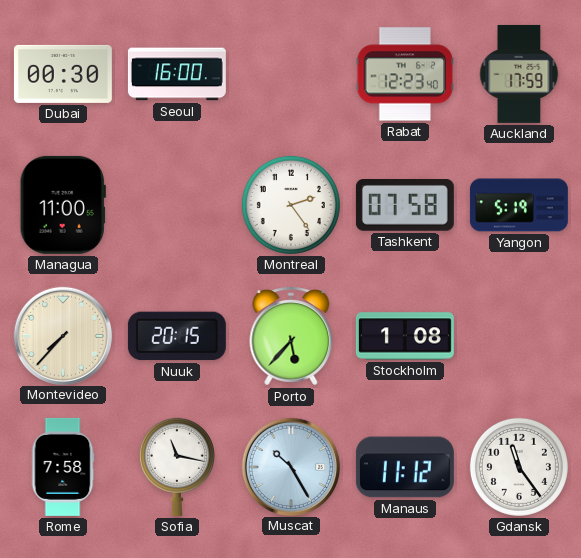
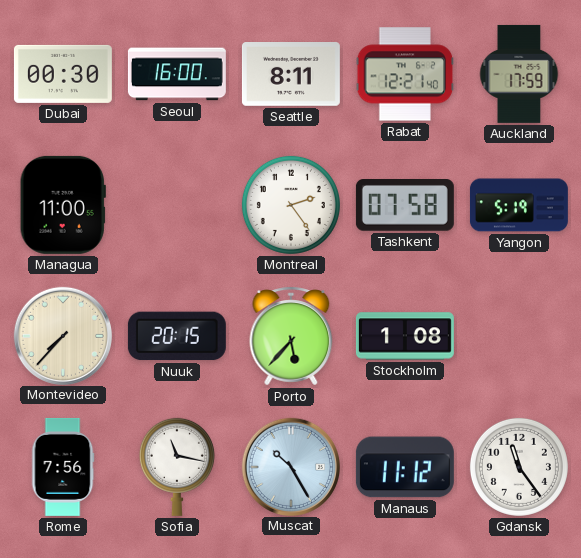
Seattle: none -> 8:11
Rabat: 12:23 -> 12:21
Rome: 7:58 -> 7:56
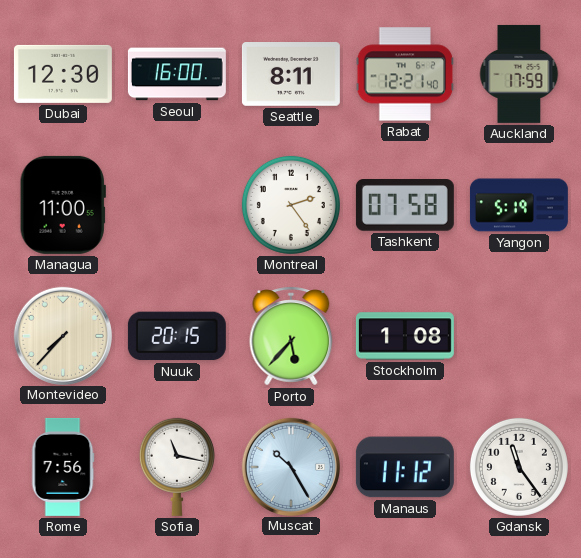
Dubai: 00:30 -> 12:30
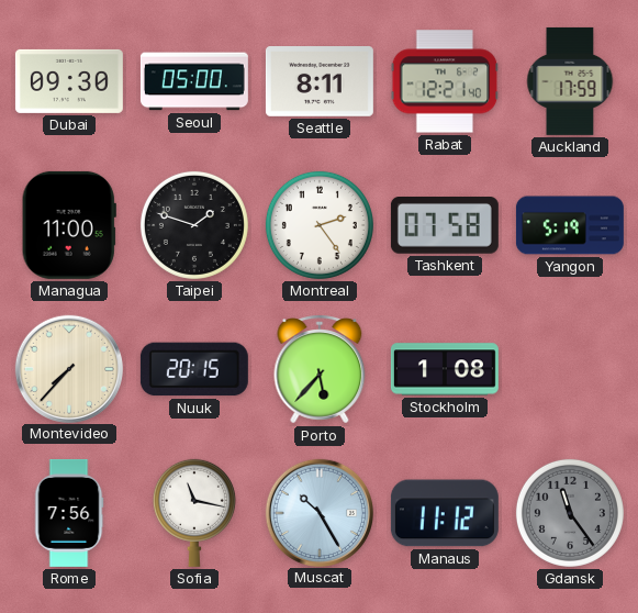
Dubai: 12:30 -> 09:30
Seoul: 16:00 -> 05:00
Taipei: none -> 1:48
Gdansk dial: white -> grey
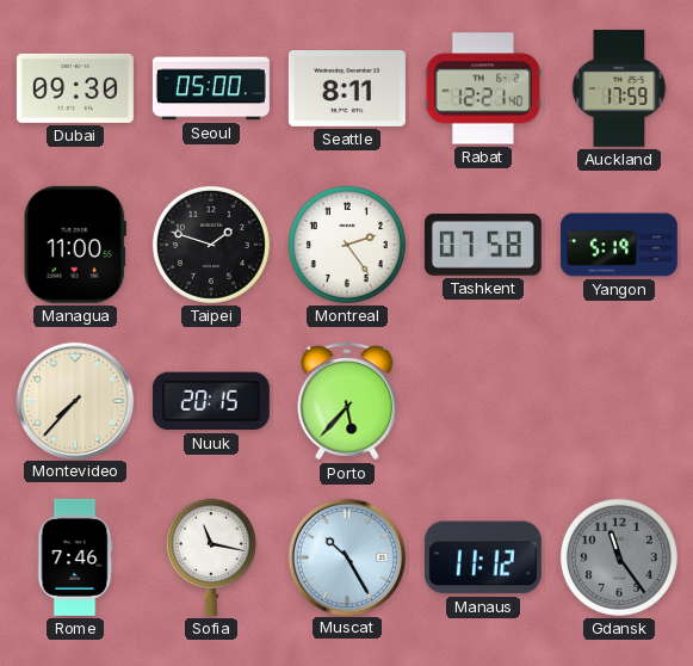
Stockholm: 1:08 -> none
Rome: 7:56 -> 7:46
